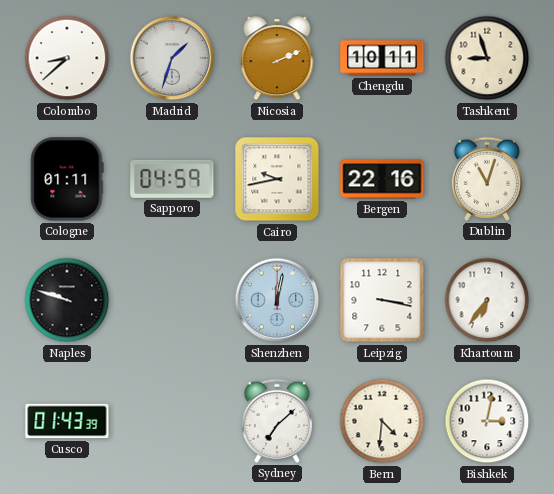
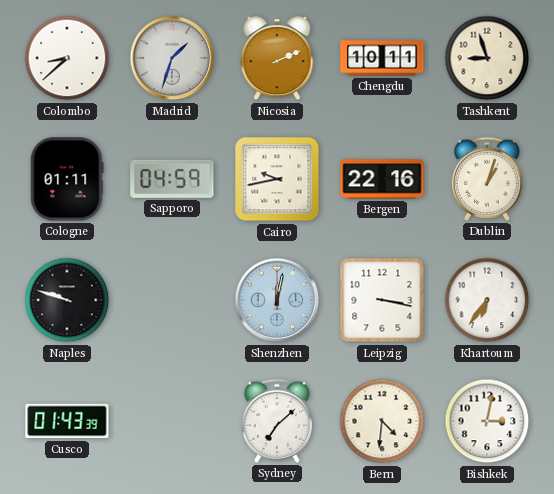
Dublin: 11:03 -> 1:03
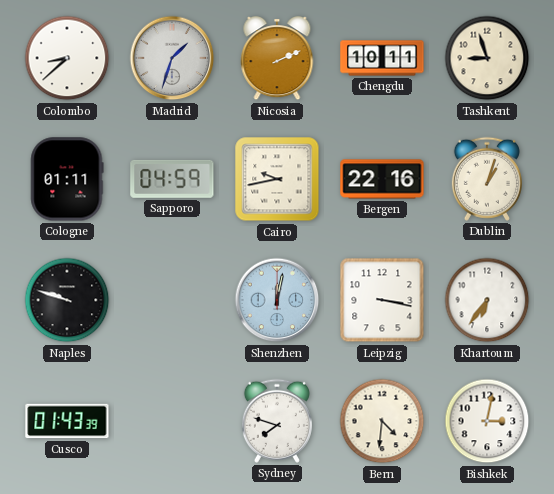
Sydney: 7:08 -> 7:48
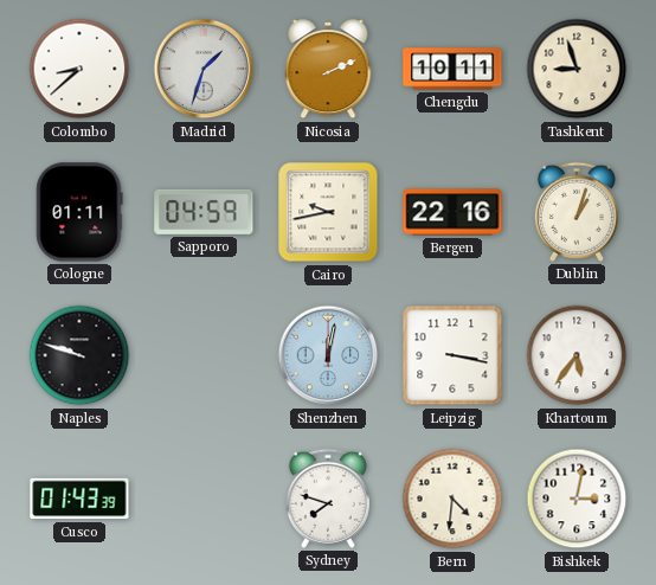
Khartoum: 6:36 -> 5:36
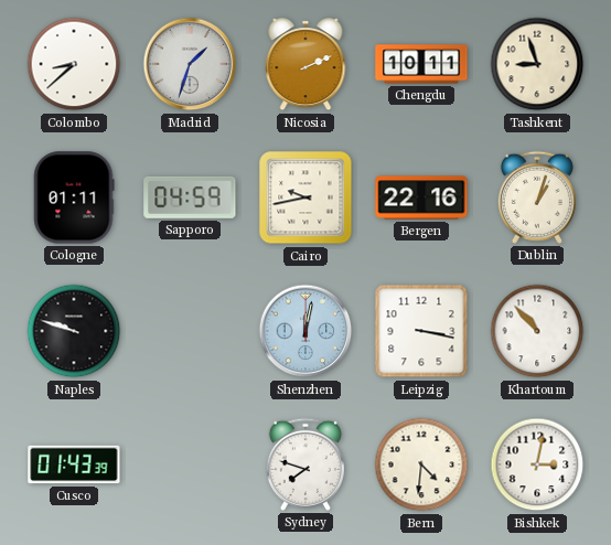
Khartoum: 5:36 -> 10:53
